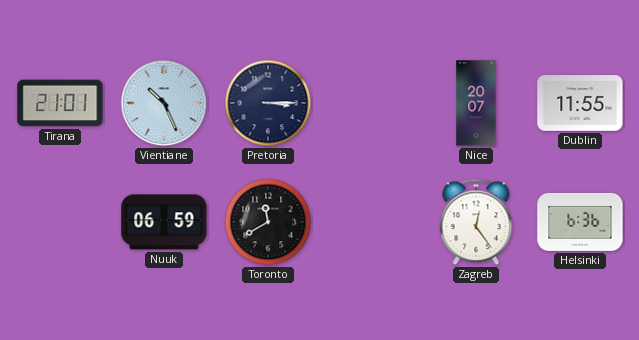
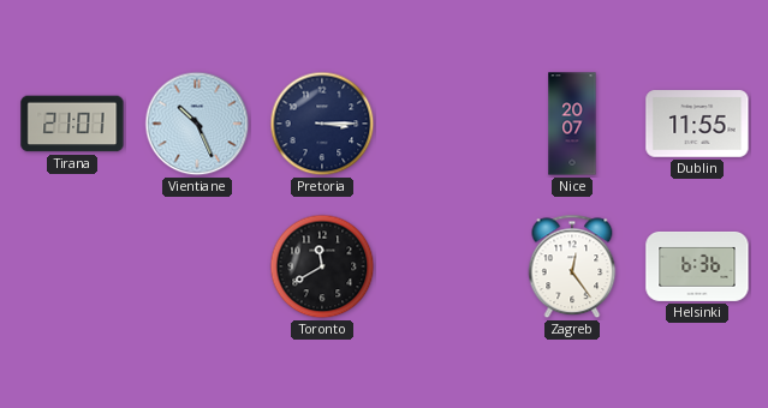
Nuuk: 06:59 -> none
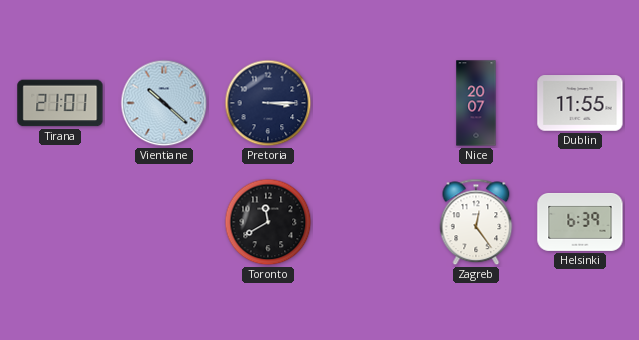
Vientiane: 10:26 -> 10:22
Helsinki: 6:36 -> 6:39
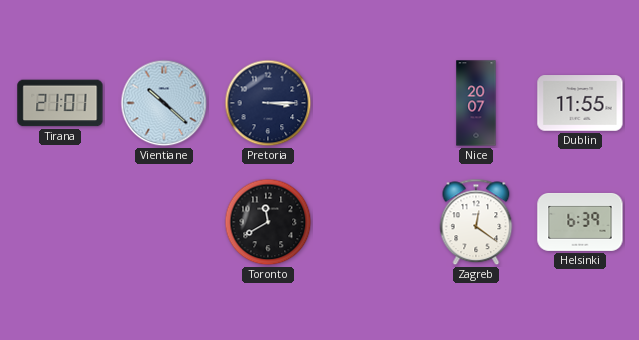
Zagreb: 12:24 -> 12:21
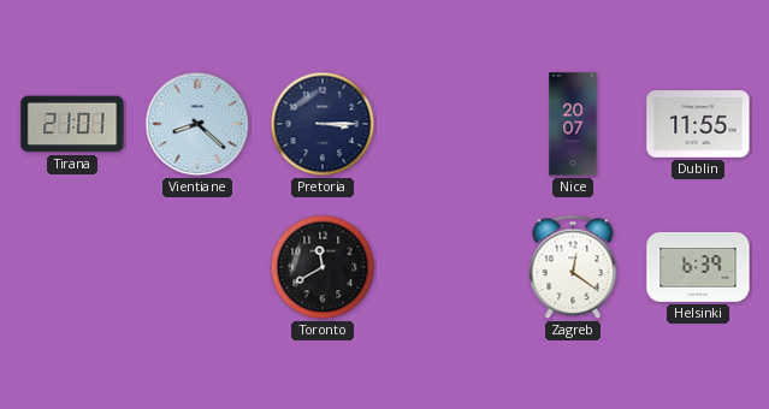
Vientiane: 10:22 -> 8:22
